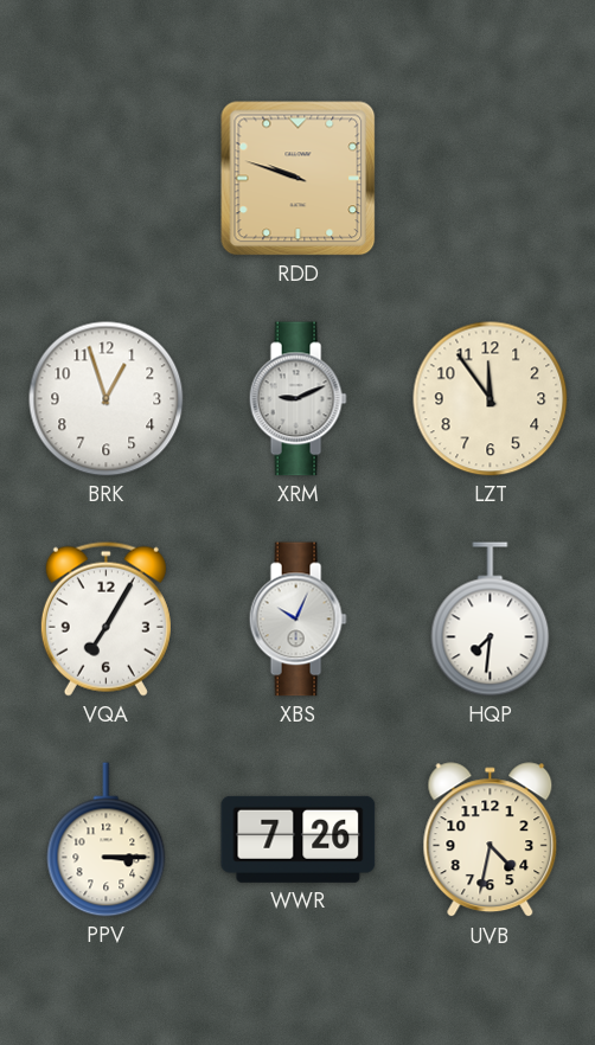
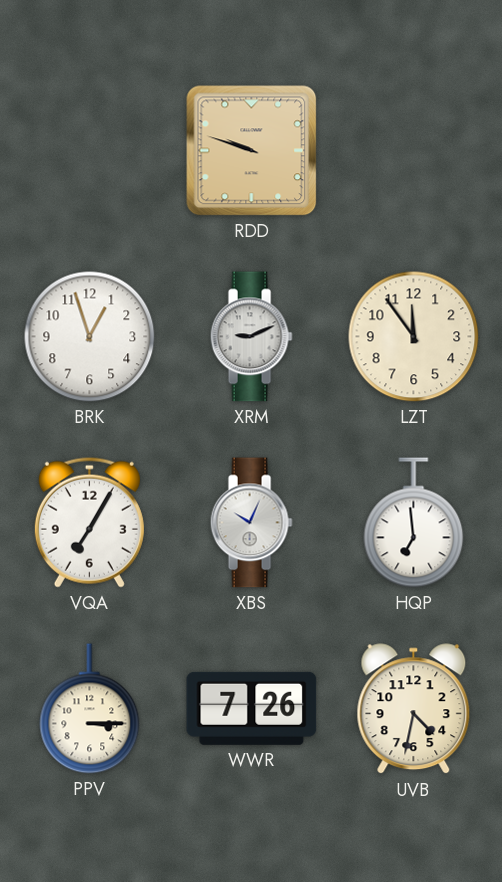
HQP: 7:31 -> 6:59
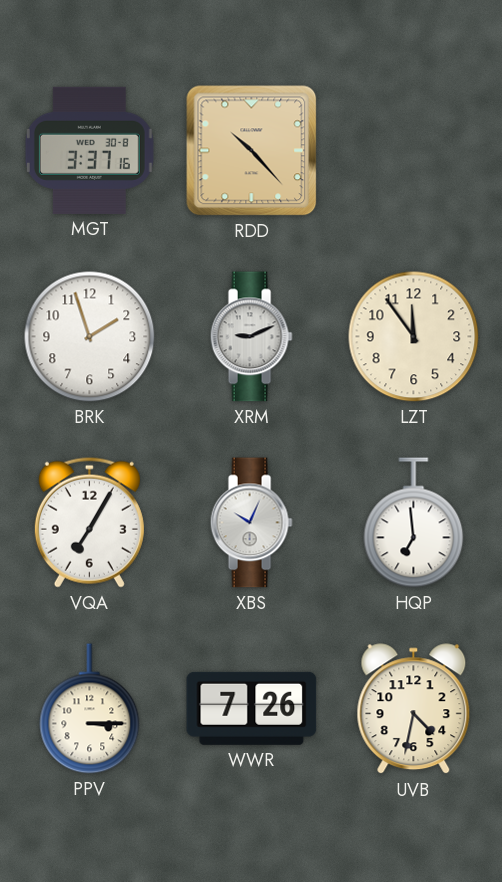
MGT: none -> 3:37
RDD: 9:48 -> 10:23
BRK: 12:57 -> 1:57
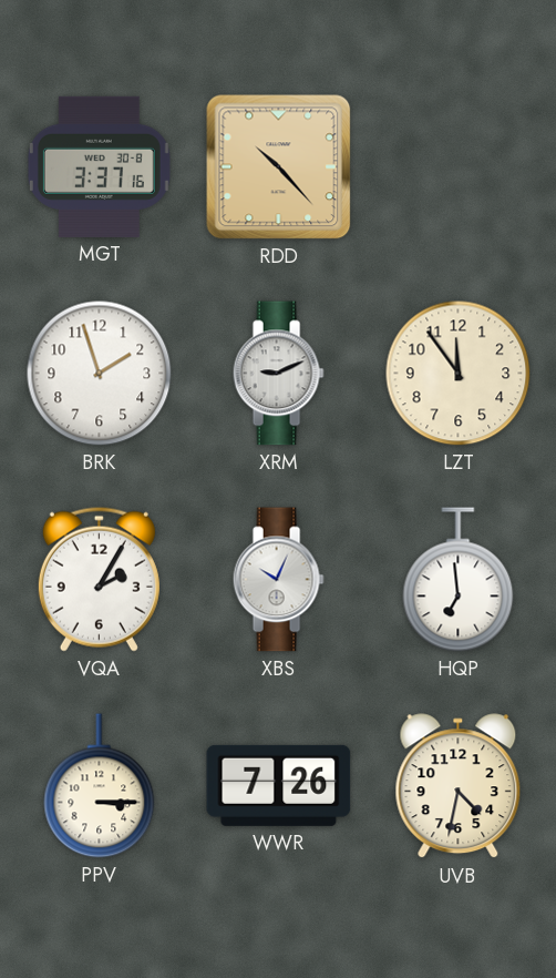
VQA: 7:05 -> 2:05
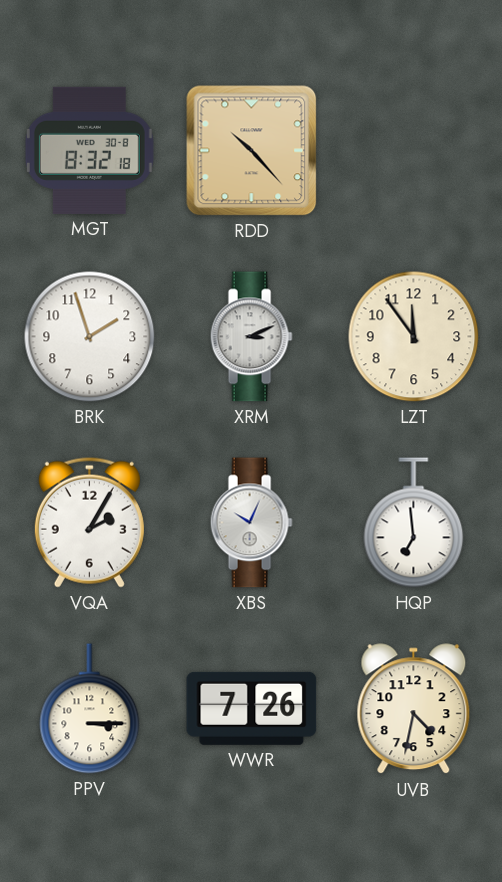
MGT: 3:37 -> 8:32
XRM: 9:11 -> 3:11
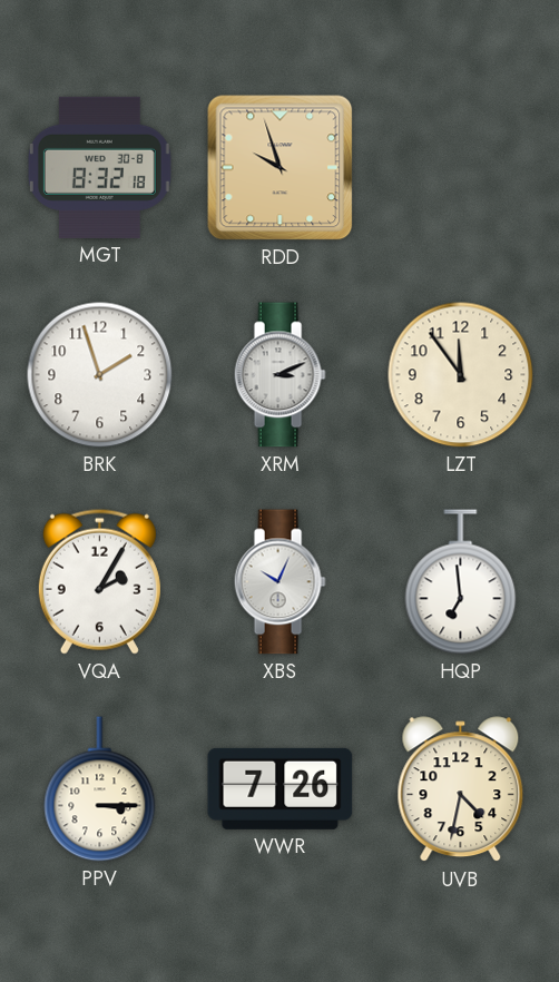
RDD: 10:23 -> 9:57
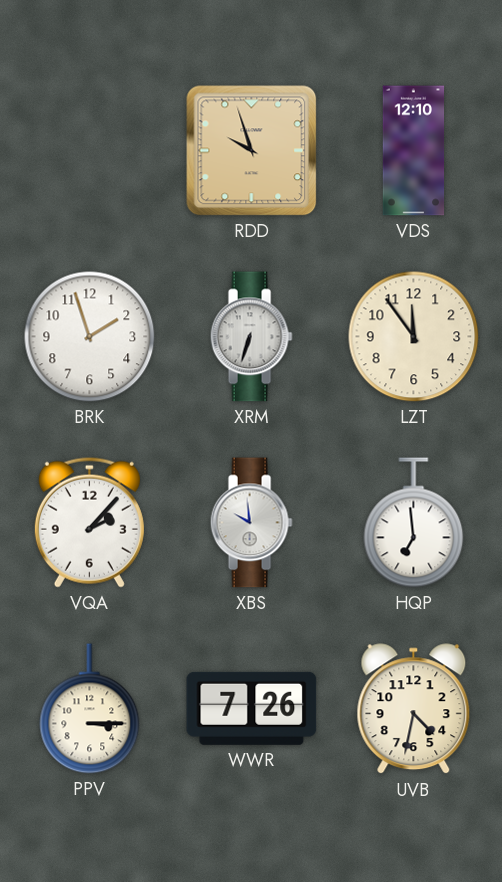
MGT: 8:32 -> none
VDS: none -> 12:10
XRM: 3:11 -> 6:33
VQA: 2:05 -> 2:07
XBS: 10:04 -> 9:59
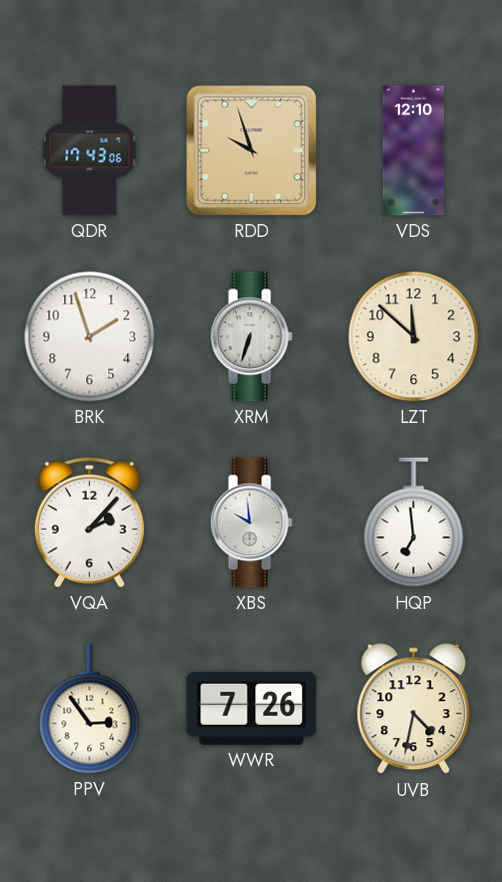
QDR: none -> 17:43
LZT: 11:54 -> 11:52
PPV: 3:15 -> 2:54
